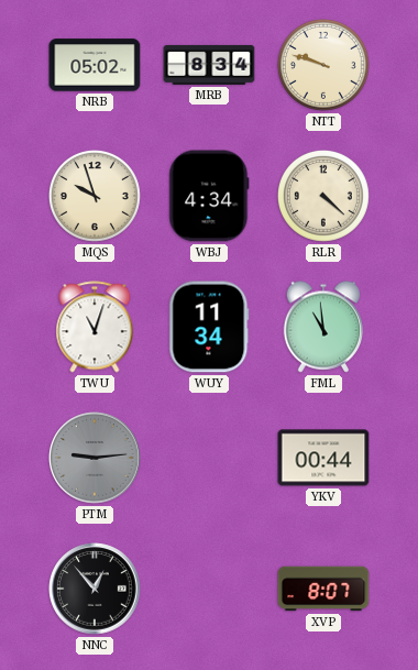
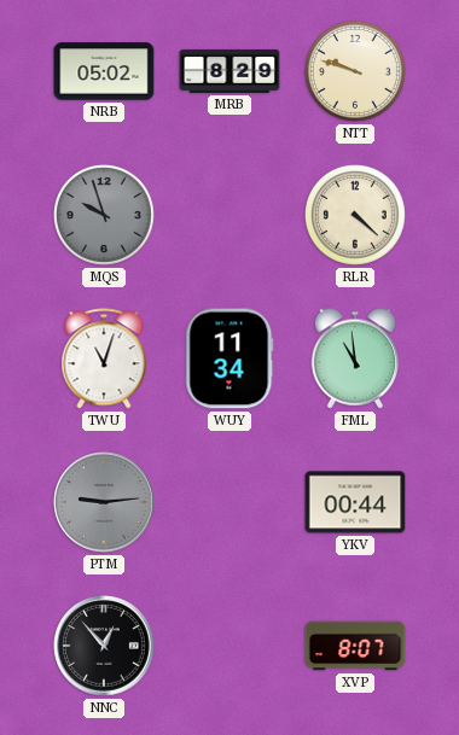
MRB: 8:34 -> 8:29
MQS dial: cream -> grey
WBJ: 4:34 -> none
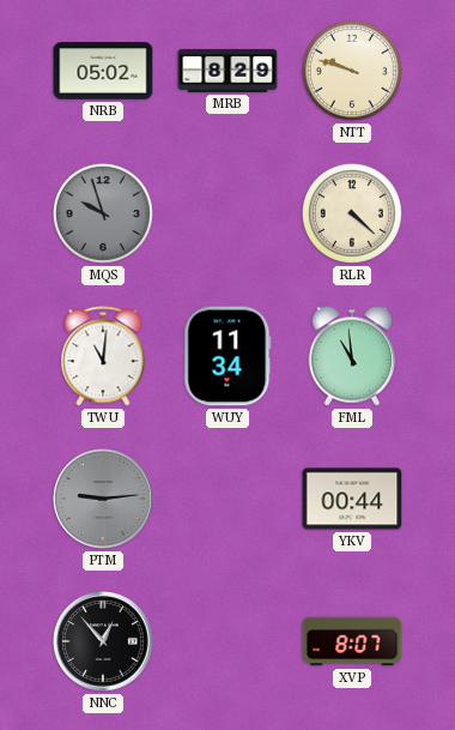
TWU: 11:03 -> 11:01
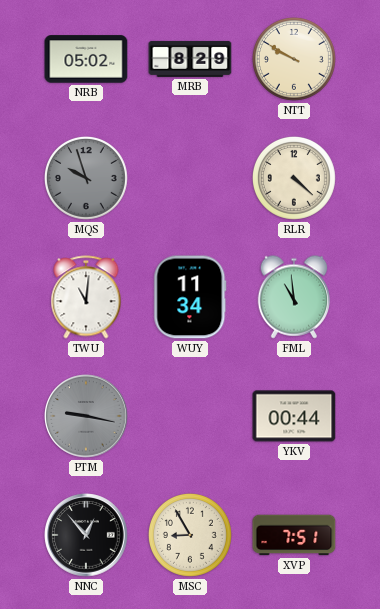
NTT: 9:48 -> 9:50
PTM: 9:14 -> 9:17
MSC: none -> 8:55
XVP: 8:07 -> 7:51
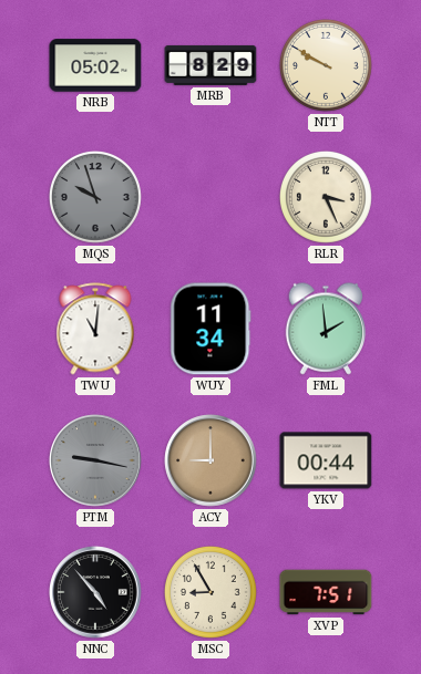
RLR: 4:22 -> 3:26
FML: 10:59 -> 1:59
ACY: none -> 9:00
NNC: 12:53 -> 4:53
